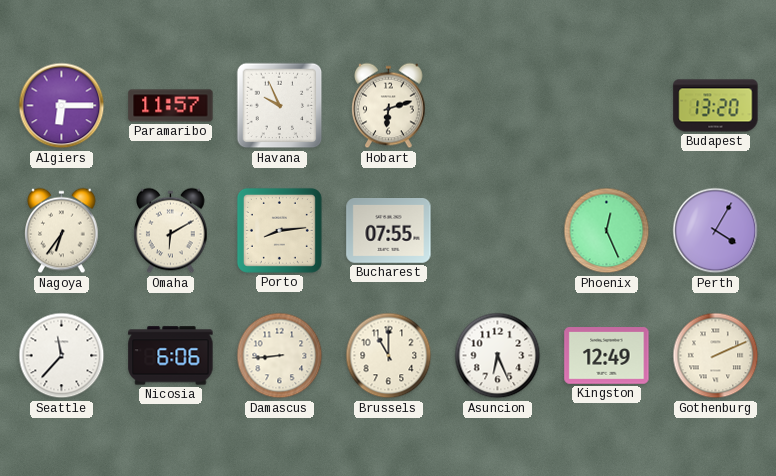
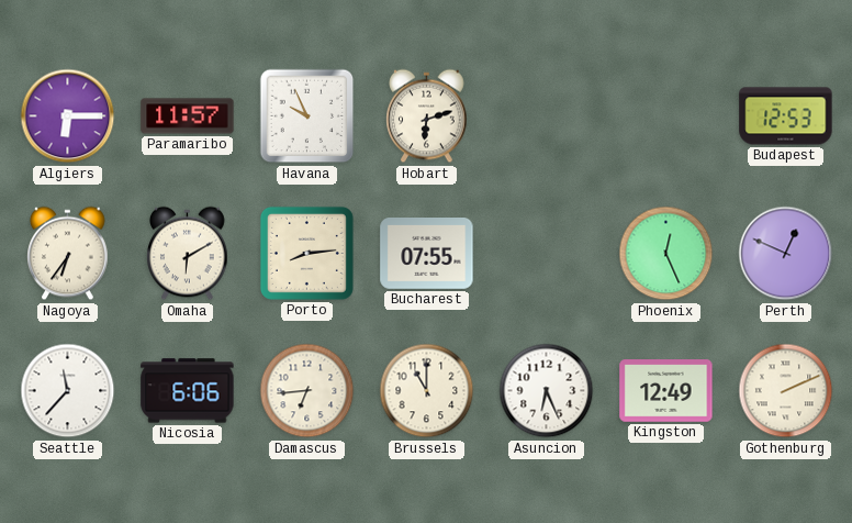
Budapest: 13:20 -> 12:53
Perth: 4:05 -> 12:49
Damascus: 8:44 -> 6:44
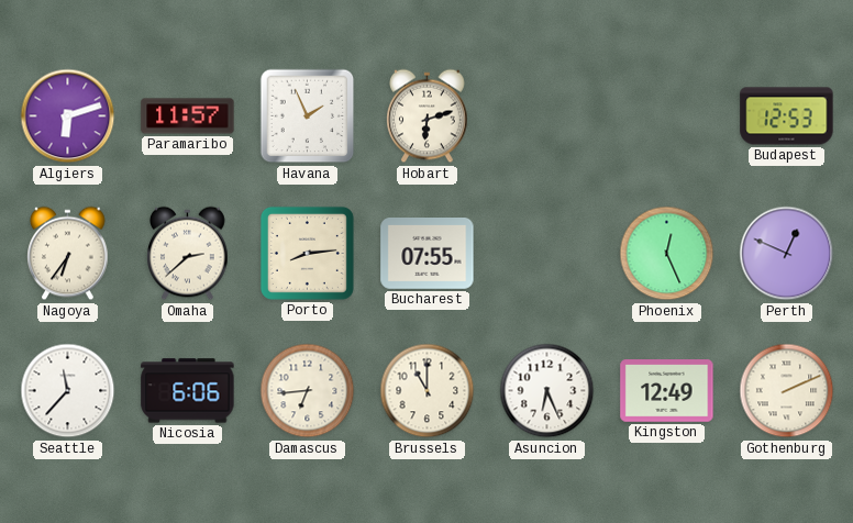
Algiers: 6:15 -> 6:12
Havana: 9:56 -> 1:56
Omaha: 6:10 -> 2:38
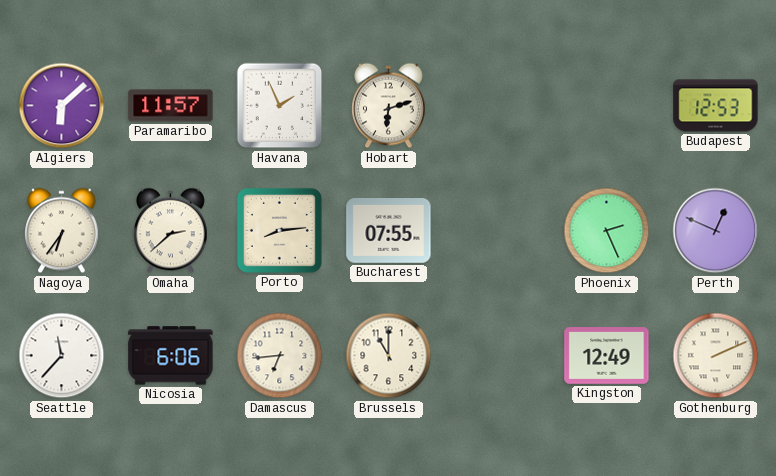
Algiers: 6:12 -> 6:08
Phoenix: 12:26 -> 2:26
Asuncion: 6:26 -> none
